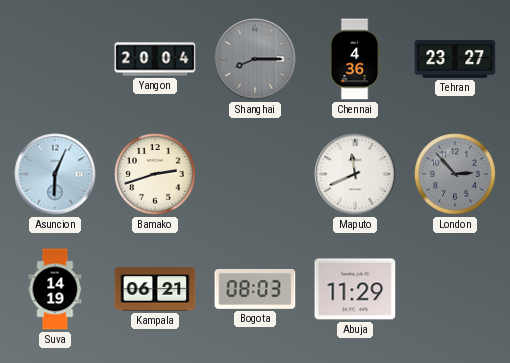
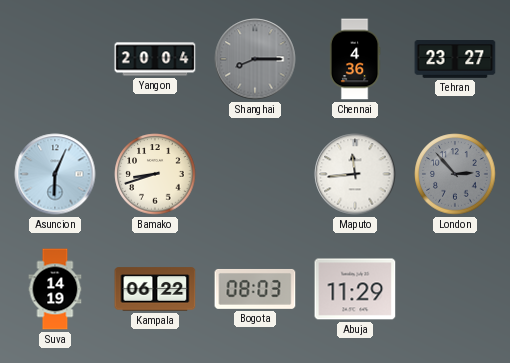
Bamako: 2:42 -> 8:42
Maputo: 11:41 -> 11:44
Kampala: 06:21 -> 06:22
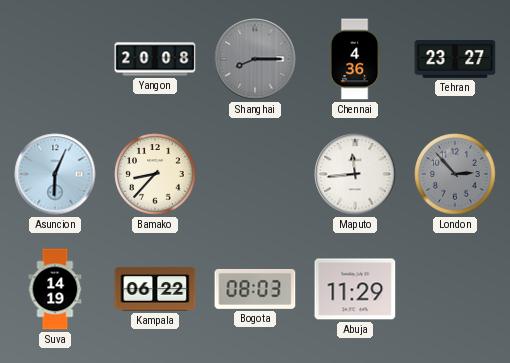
Yangon: 20:04 -> 20:08
Bamako: 8:42 -> 8:37
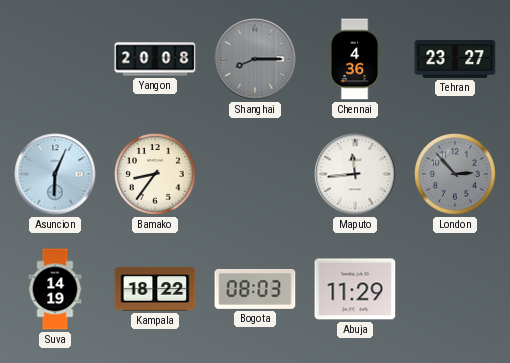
Bamako: 8:37 -> 8:36
Kampala: 06:22 -> 18:22
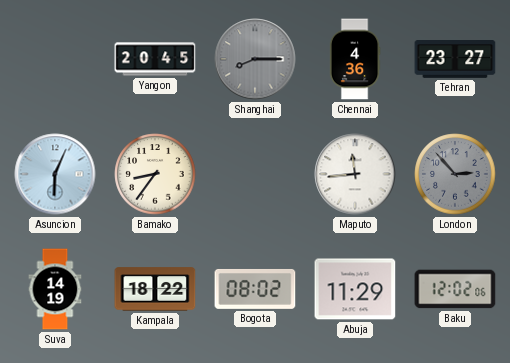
Yangon: 20:08 -> 20:45
Bogota: 08:03 -> 08:02
Baku: none -> 12:02
